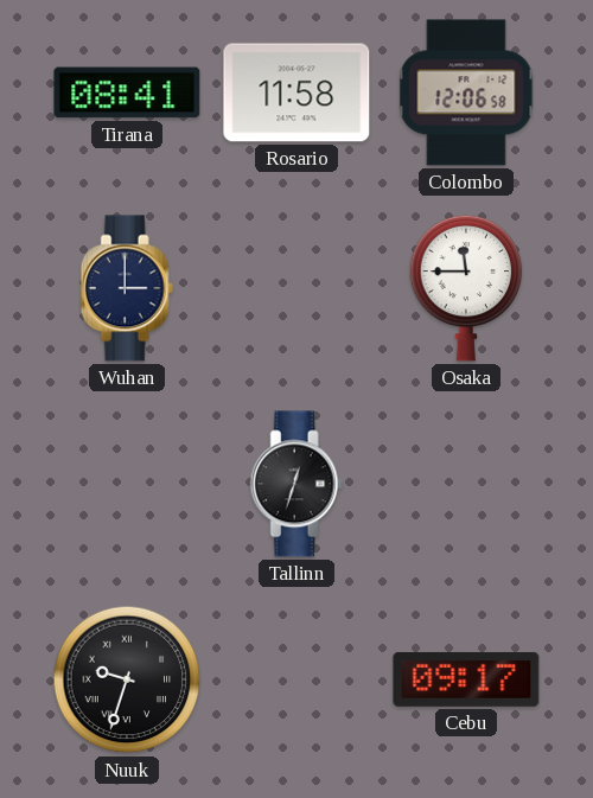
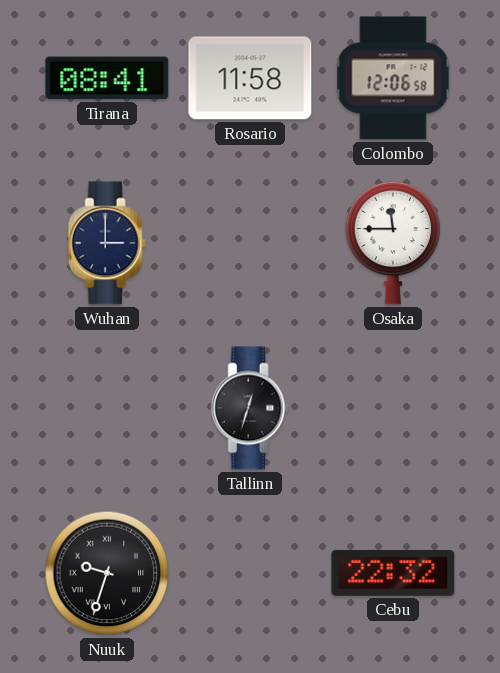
Cebu: 09:17 -> 22:32
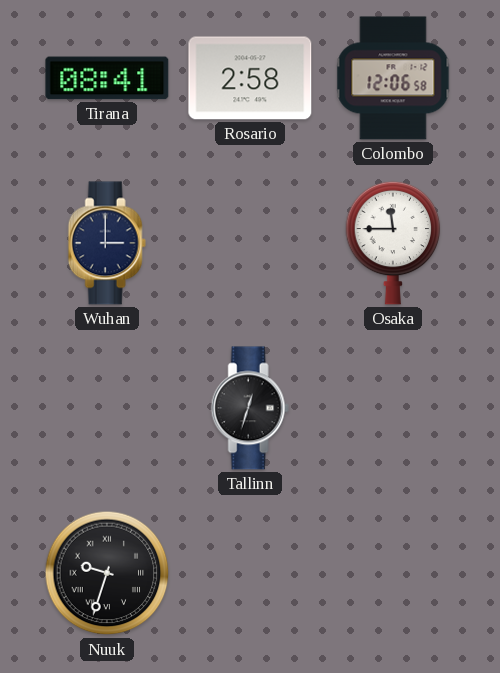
Rosario: 11:58 -> 2:58
Cebu: 22:32 -> none
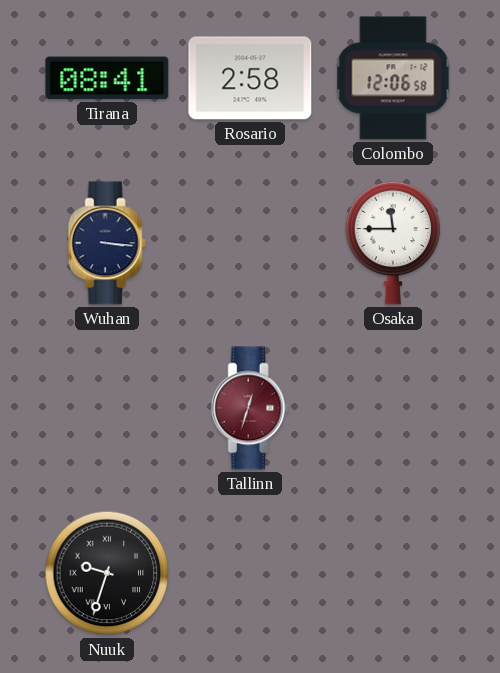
Wuhan: 3:00 -> 3:16
Tallinn dial: black -> burgundy
